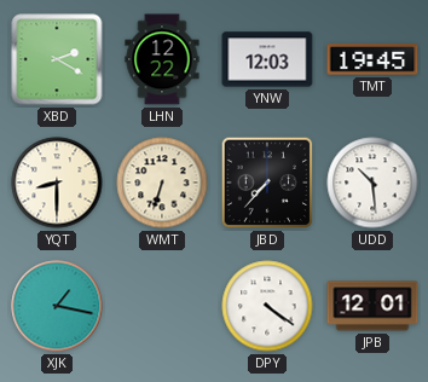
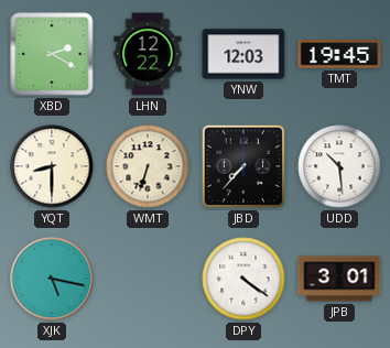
XJK: 1:17 -> 5:17
JPB: 12:01 -> 3:01
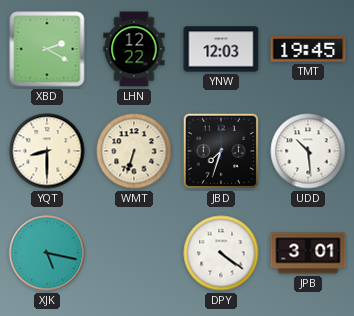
JBD: 7:37 -> 7:33
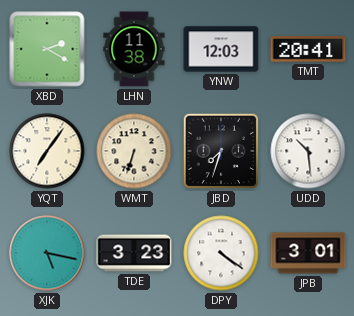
LHN: 12:22 -> 11:38
TMT: 19:45 -> 20:41
YQT: 8:30 -> 7:06
TDE: none -> 3:23
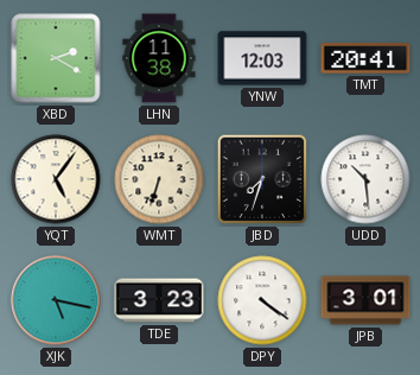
YQT: 7:06 -> 5:06
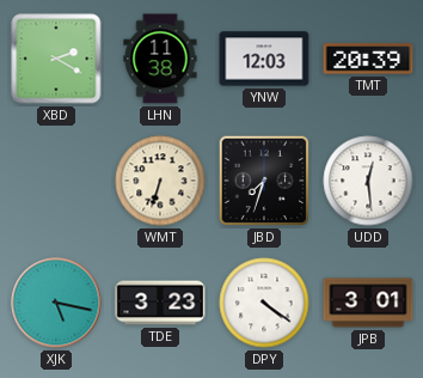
TMT: 20:41 -> 20:39
YQT: 5:06 -> none
UDD: 10:29 -> 12:29
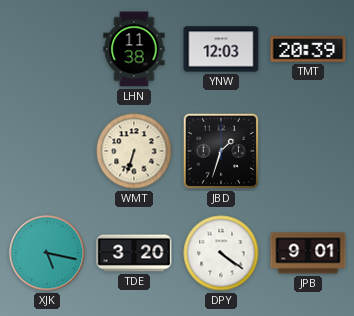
XBD: 2:20 -> none
JBD: 7:33 -> 1:33
UDD: 12:29 -> none
TDE: 3:23 -> 3:20
JPB: 3:01 -> 9:01
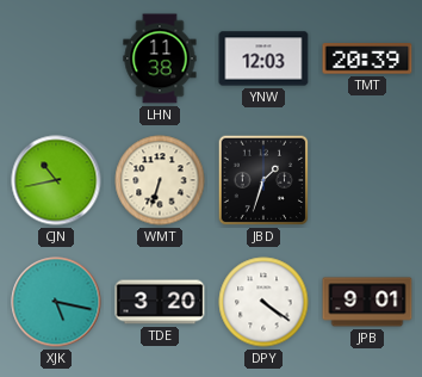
CJN: none -> 10:43
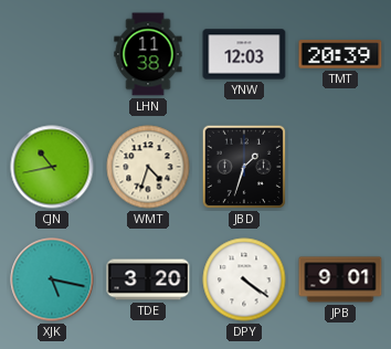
WMT: 6:33 -> 4:33
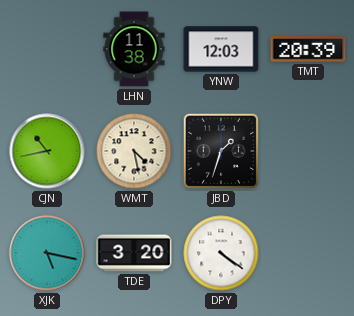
WMT: 4:33 -> 4:28
JPB: 9:01 -> none
